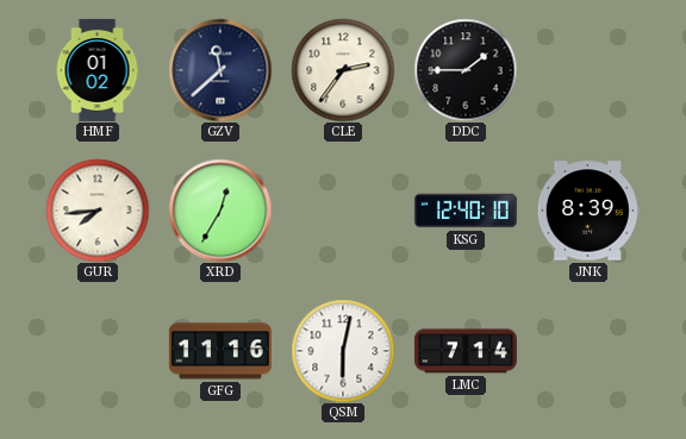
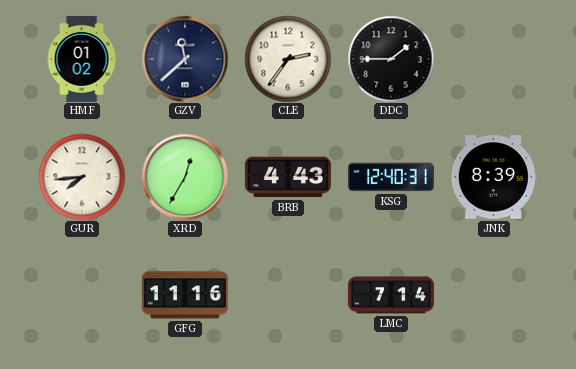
BRB: none -> 4:43
KSG: 12:40:10 -> 12:40:31
QSM: 6:02 -> none
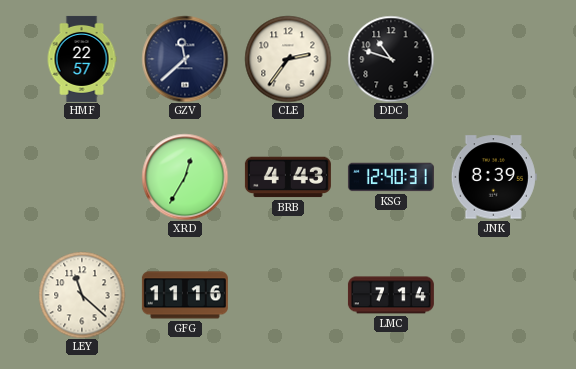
HMF: 01:02 -> 22:57
DDC: 1:45 -> 10:48
GUR: 7:44 -> none
LEY: none -> 11:22
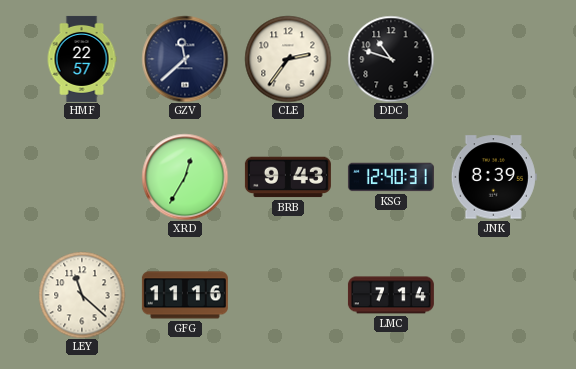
BRB: 4:43 -> 9:43
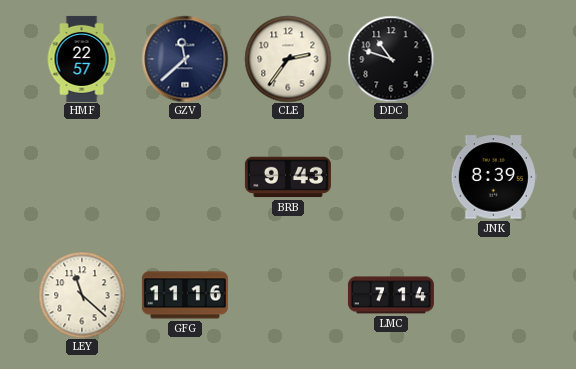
XRD: 12:35 -> none
KSG: 12:40 -> none
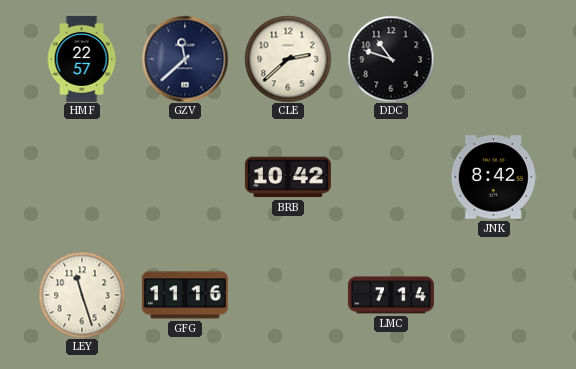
CLE: 2:36 -> 2:38
BRB: 9:43 -> 10:42
JNK: 8:39 -> 8:42
LEY: 11:22 -> 11:27
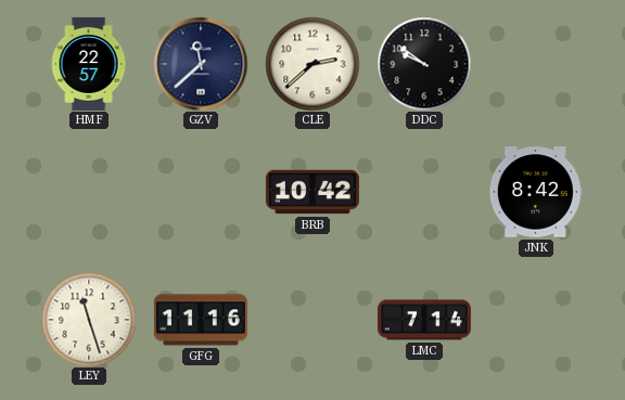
DDC: 10:48 -> 9:51
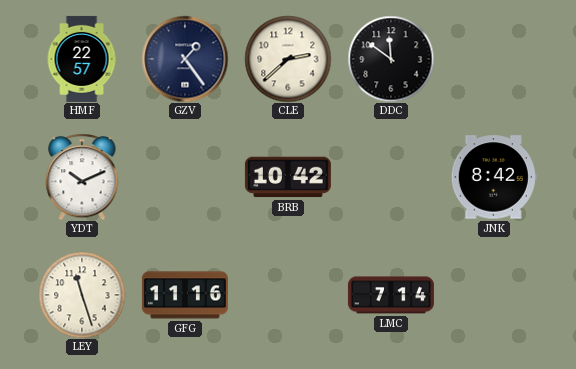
GZV: 11:38 -> 1:24
DDC: 9:51 -> 11:51
YDT: none -> 10:11
